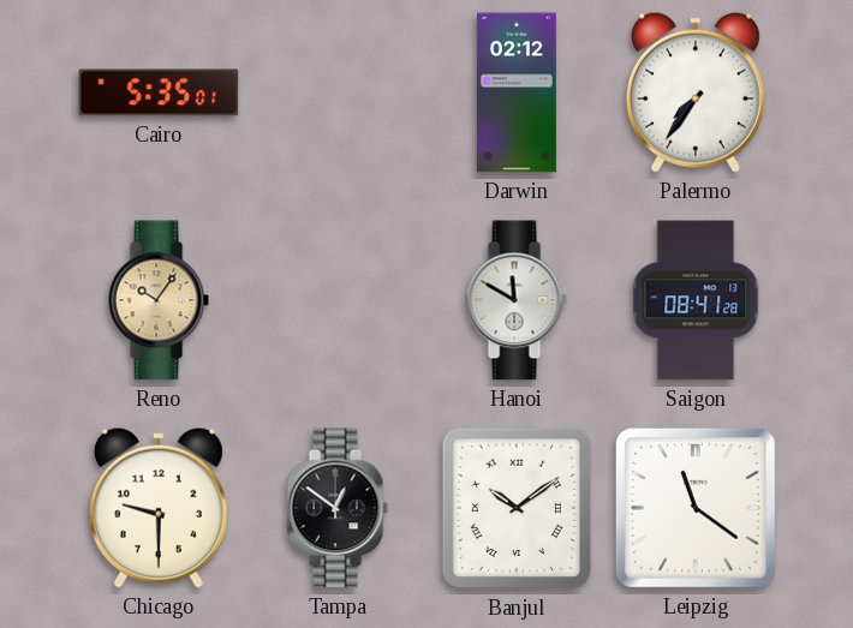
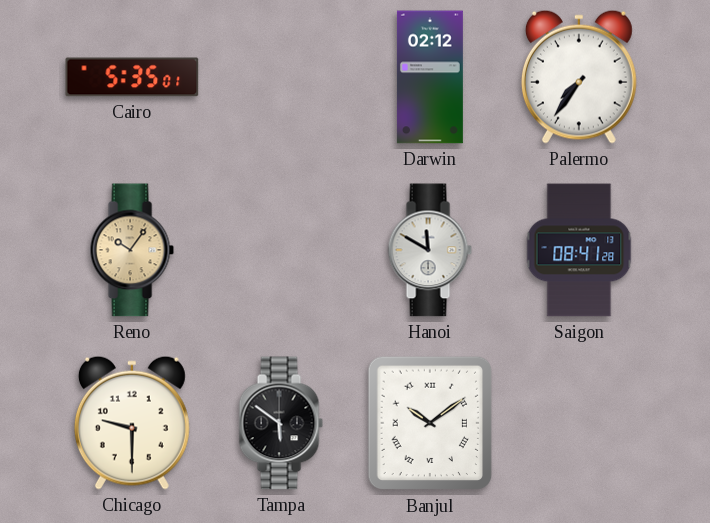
Tampa: 12:51 -> 5:51
Leipzig: 11:21 -> none
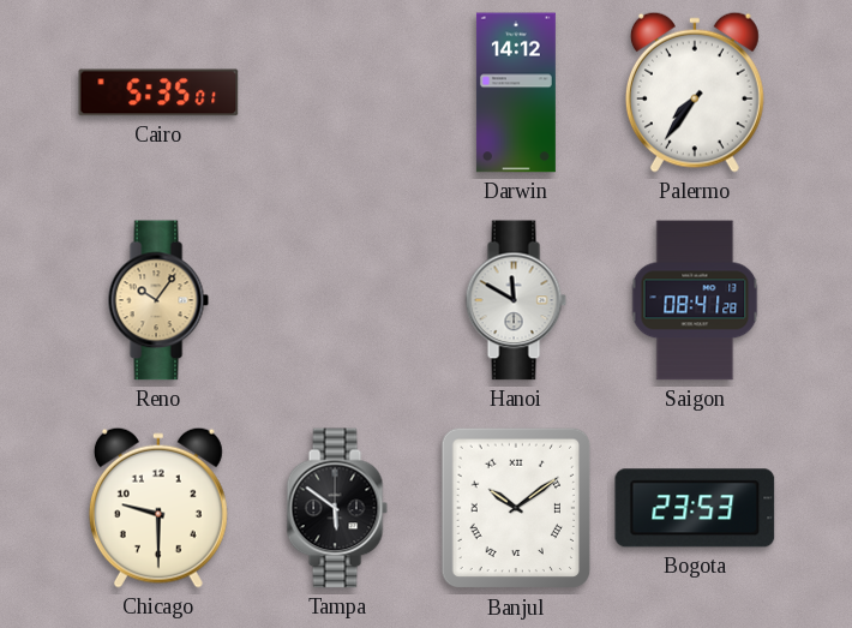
Darwin: 02:12 -> 14:12
Bogota: none -> 23:53
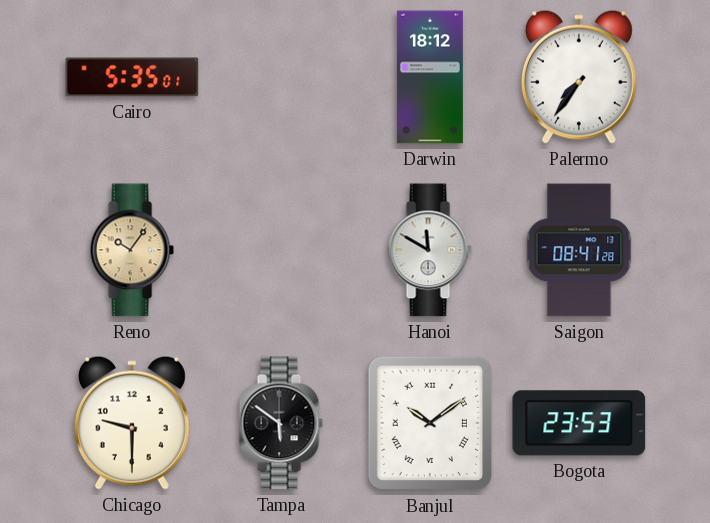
Darwin: 14:12 -> 18:12
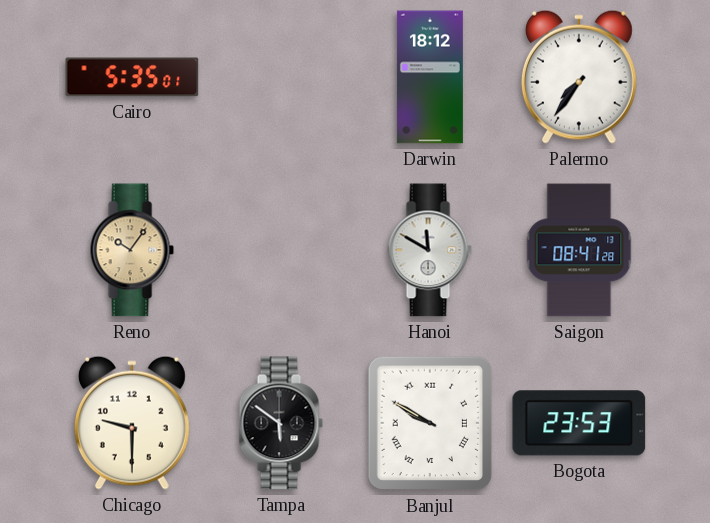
Banjul: 10:09 -> 9:50
